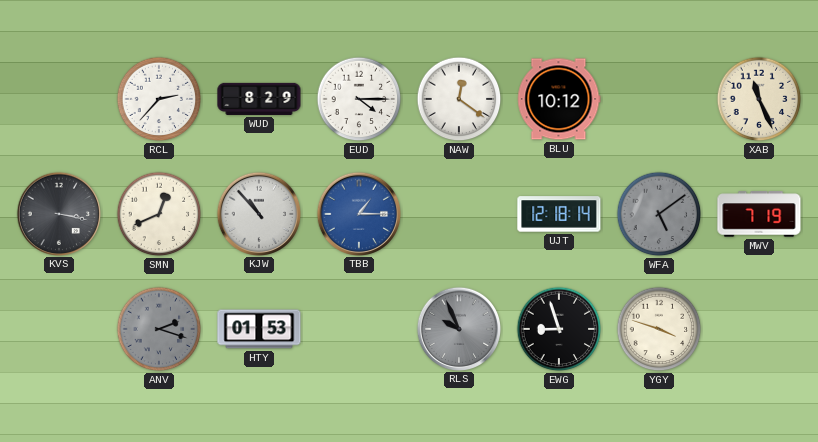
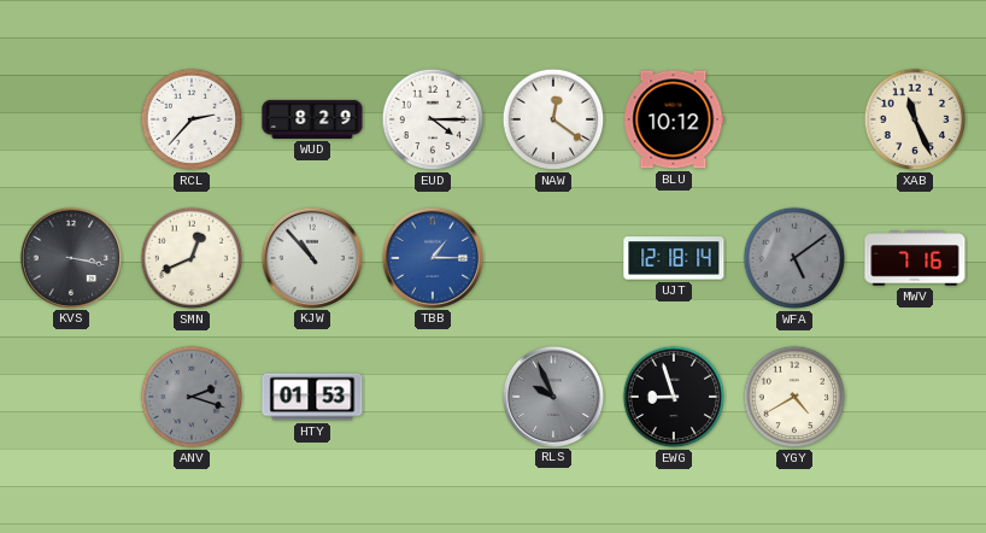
MWV: 7:19 -> 7:16
YGY: 3:48 -> 4:40
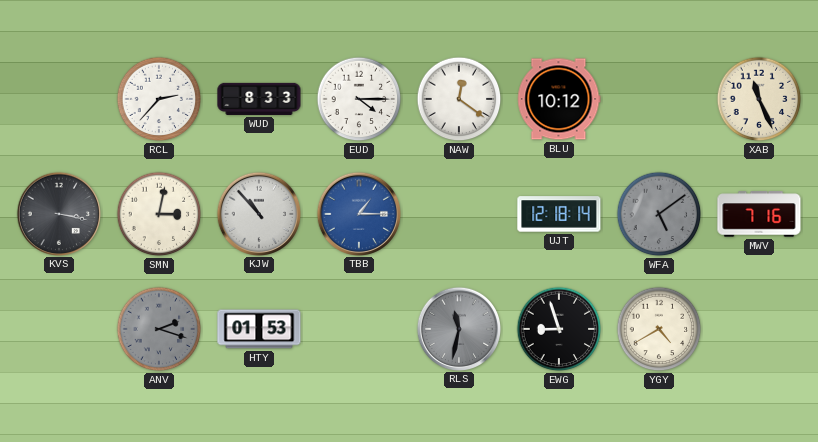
WUD: 8:29 -> 8:33
SMN: 12:41 -> 3:02
RLS: 9:56 -> 11:32
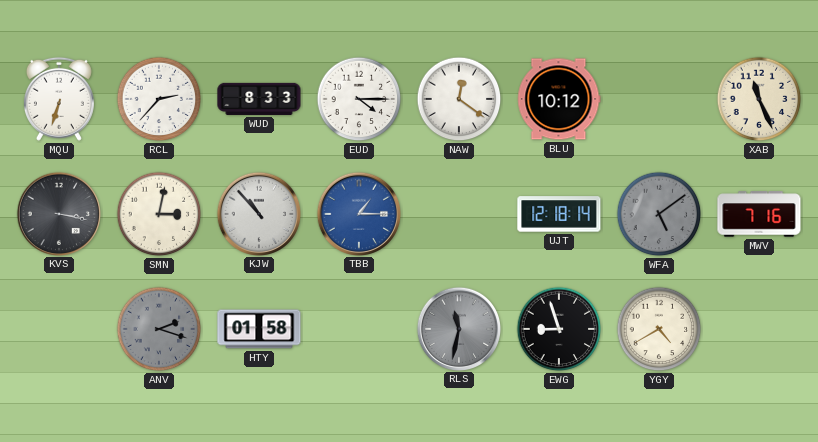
MQU: none -> 6:33
HTY: 01:53 -> 01:58
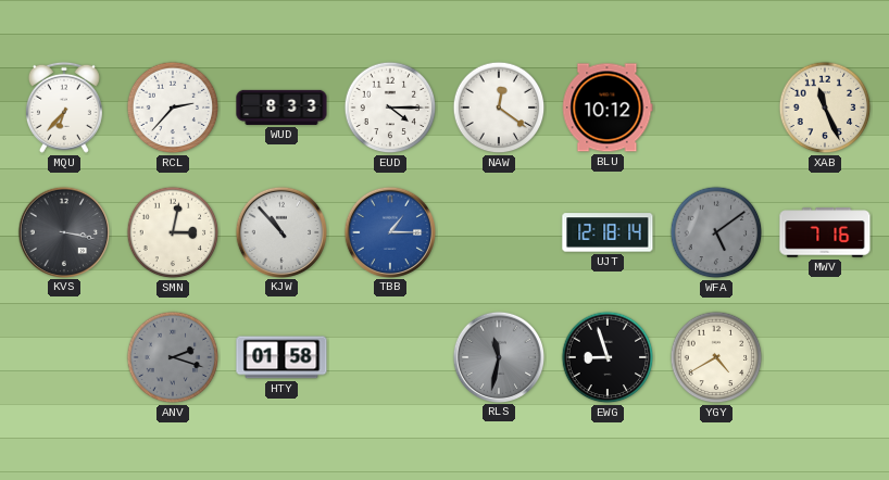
MQU: 6:33 -> 6:37
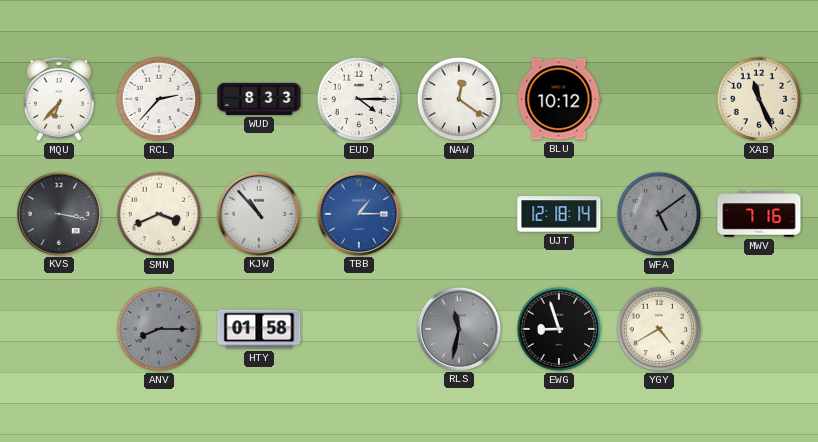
SMN: 3:02 -> 3:41
ANV: 2:18 -> 8:15
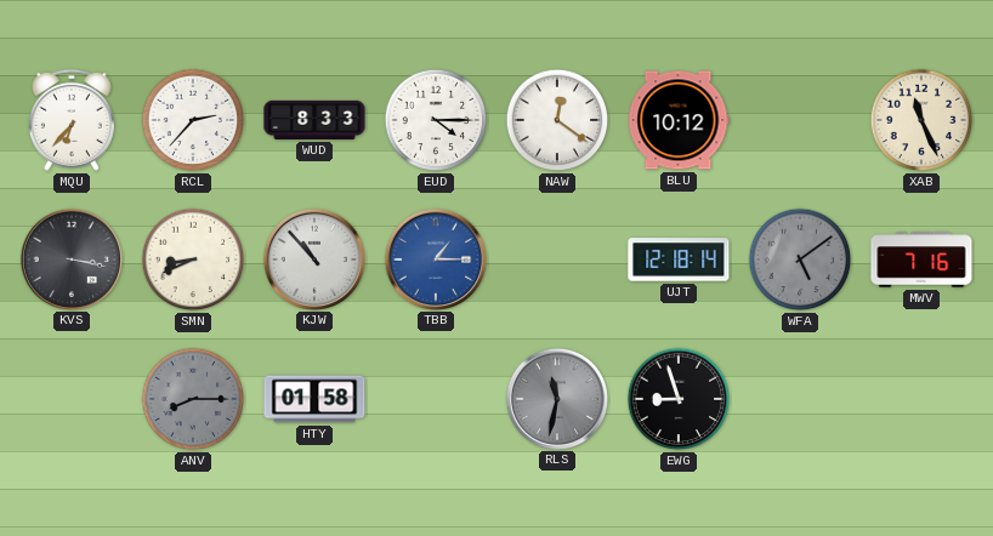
SMN: 3:41 -> 8:41
YGY: 4:40 -> none
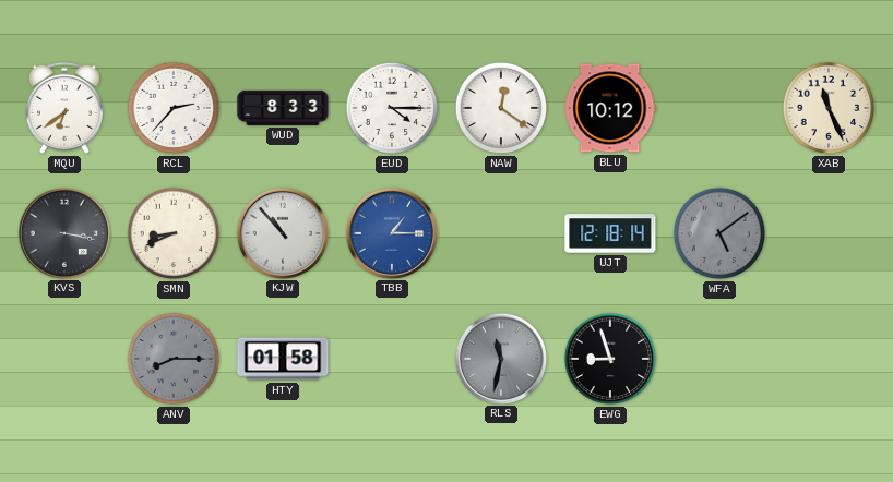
MQU: 6:37 -> 6:39
MWV: 7:16 -> none
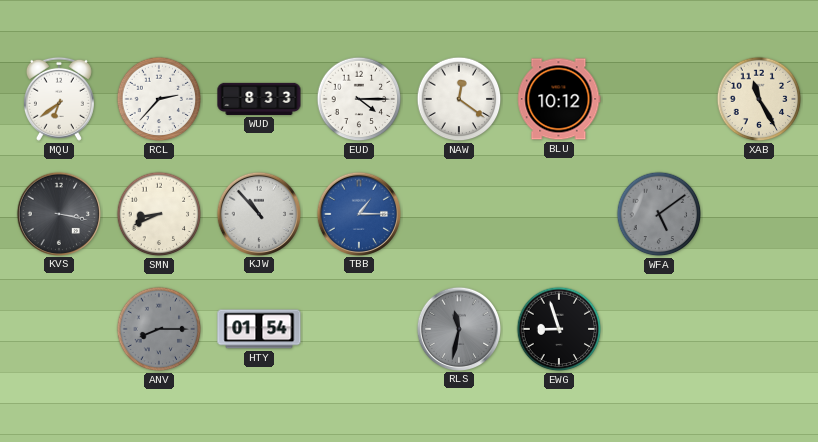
XAB: 11:26 -> 11:25
UJT: 12:18 -> none
HTY: 01:58 -> 01:54
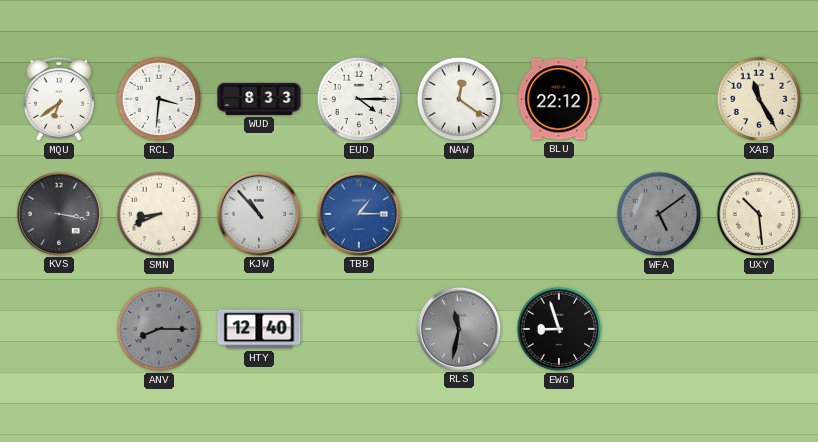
RCL: 2:37 -> 3:31
BLU: 10:12 -> 22:12
UXY: none -> 10:29
HTY: 01:54 -> 12:40
